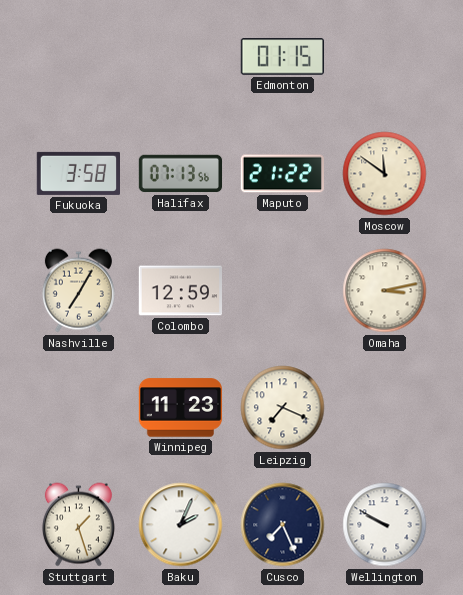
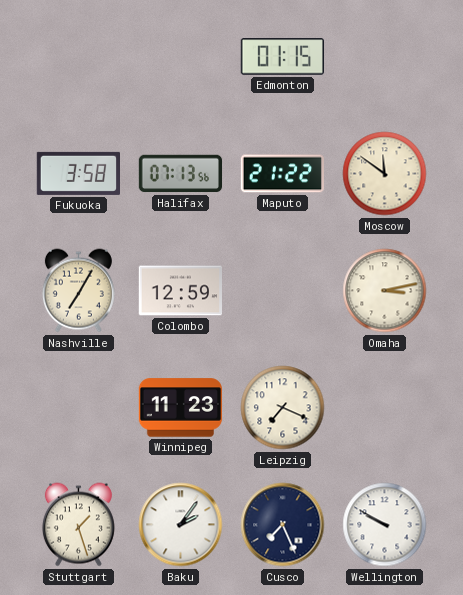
Baku: 2:04 -> 2:06
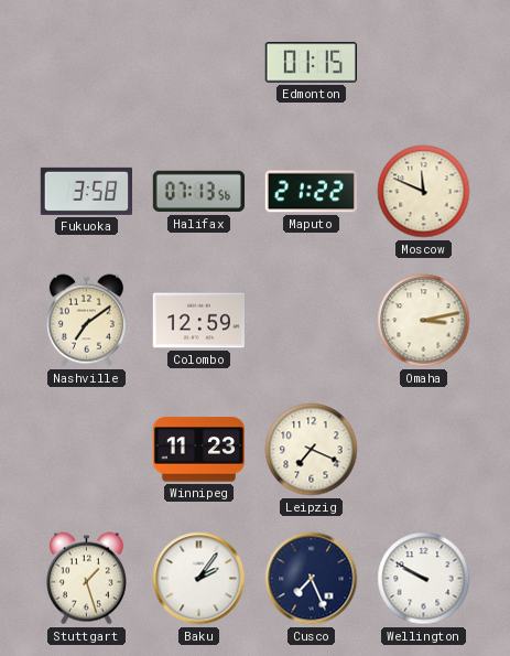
Moscow: 11:51 -> 11:49
Nashville: 7:05 -> 7:09
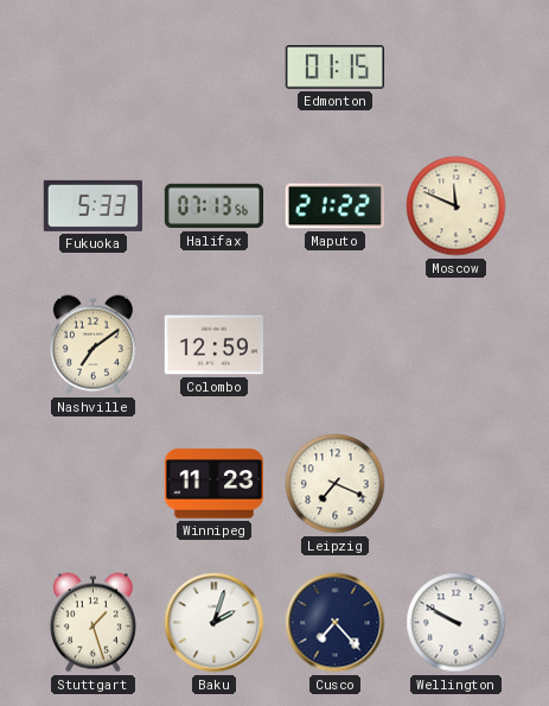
Fukuoka: 3:58 -> 5:33
Omaha: 3:13 -> none
Baku: 2:06 -> 2:03
Cusco: 7:26 -> 7:23
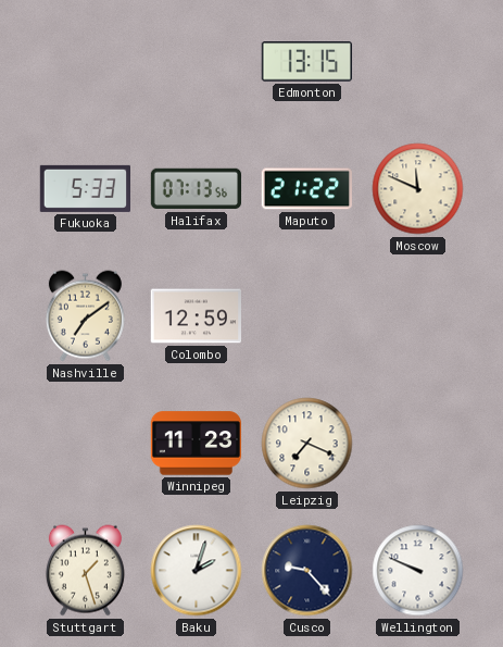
Edmonton: 01:15 -> 13:15
Cusco: 7:23 -> 9:23
Wellington: 9:50 -> 9:49
